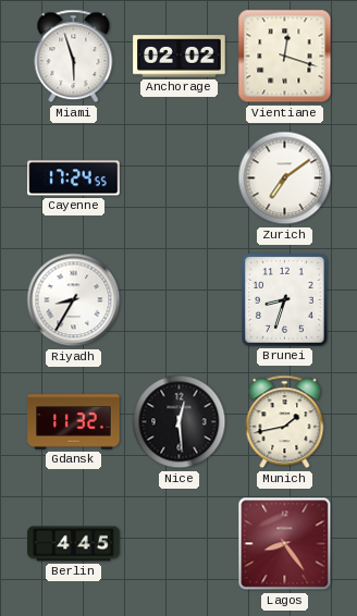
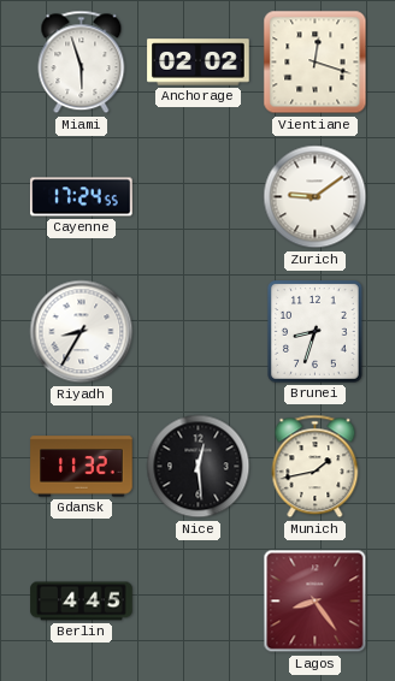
Zurich: 7:09 -> 9:09
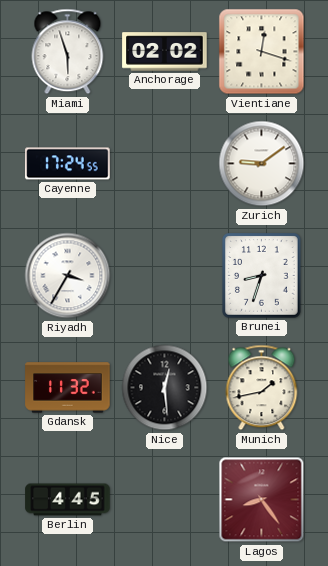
Riyadh: 8:35 -> 3:35
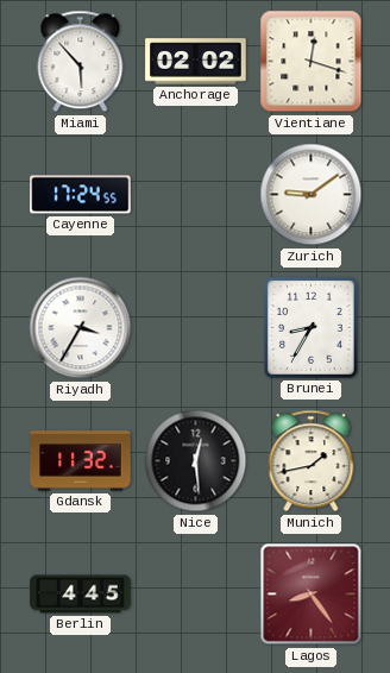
Miami: 5:57 -> 5:53
Brunei: 8:33 -> 8:35
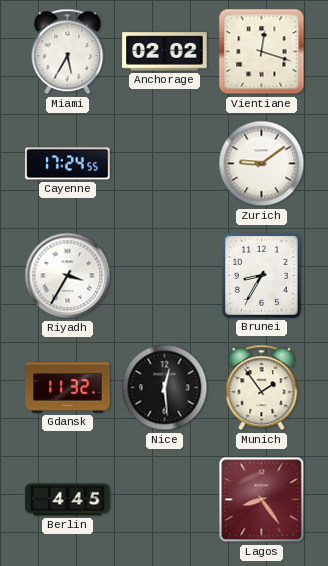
Miami: 5:53 -> 5:35
Munich: 1:43 -> 1:54
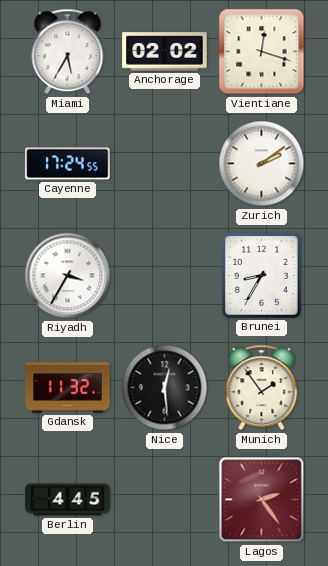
Zurich: 9:09 -> 2:09
Lagos: 8:24 -> 2:24
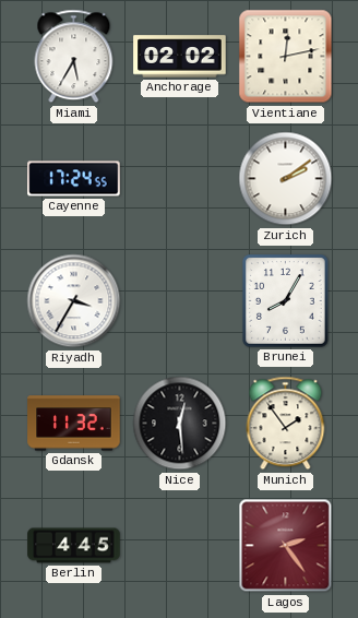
Vientiane: 12:18 -> 12:13
Brunei: 8:35 -> 8:05
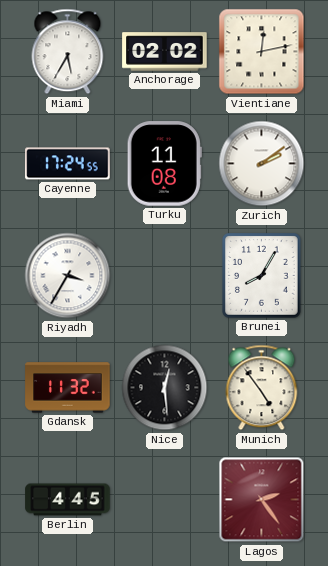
Turku: none -> 11:08
Munich: 1:54 -> 4:54
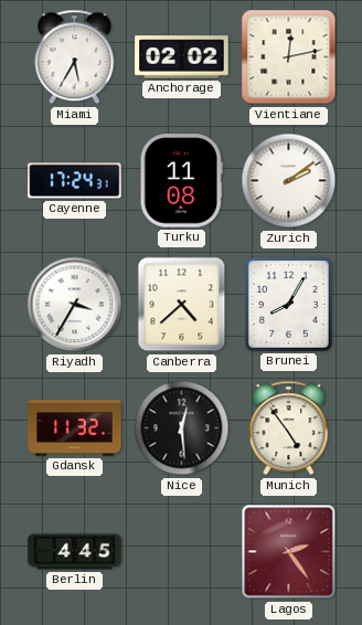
Cayenne: 17:24:55 -> 17:24:31
Canberra: none -> 4:38
